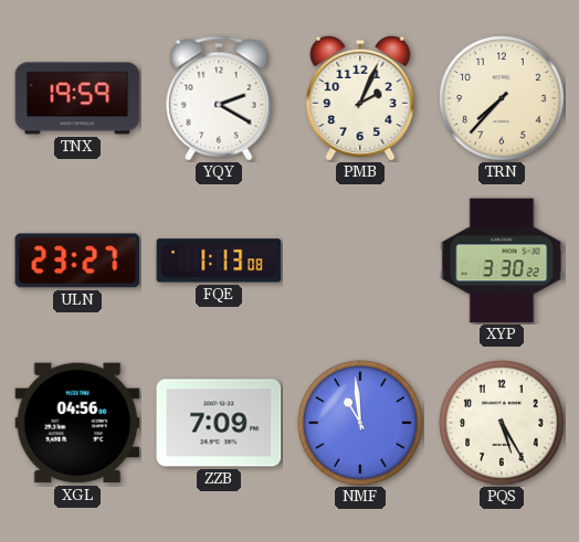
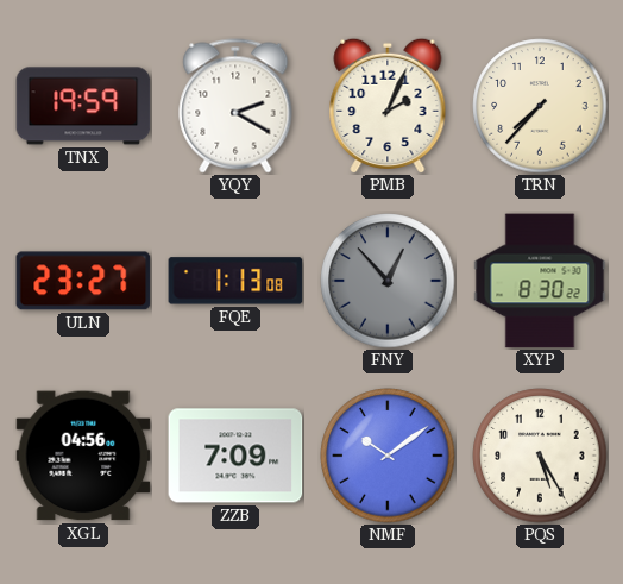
FNY: none -> 12:53
XYP: 3:30 -> 8:30
NMF: 10:59 -> 10:09
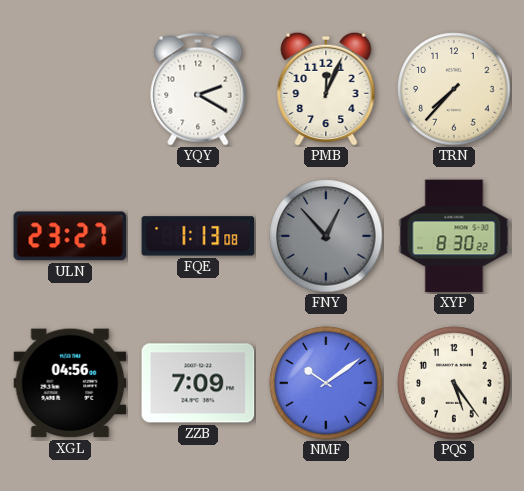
TNX: 19:59 -> none
PMB: 2:04 -> 12:04
PQS: 5:25 -> 5:24
